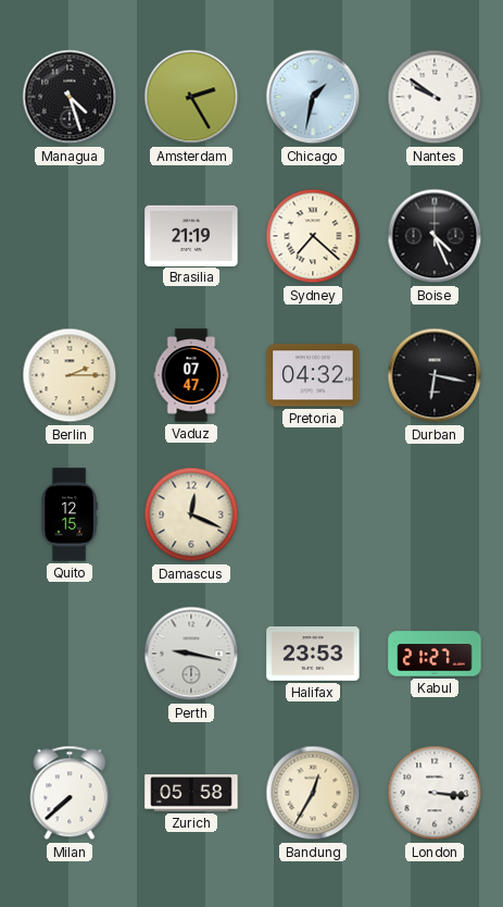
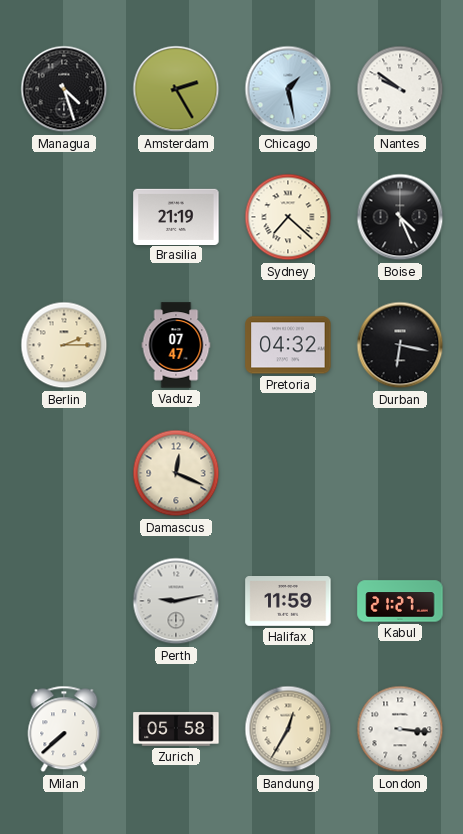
Chicago: 1:32 -> 1:28
Quito: 12:15 -> none
Perth: 9:17 -> 9:13
Halifax: 23:53 -> 11:59
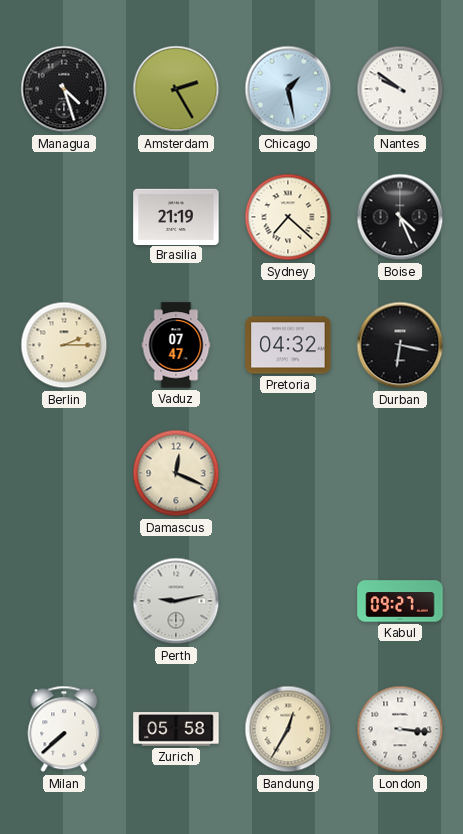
Halifax: 11:59 -> none
Kabul: 21:27 -> 09:27
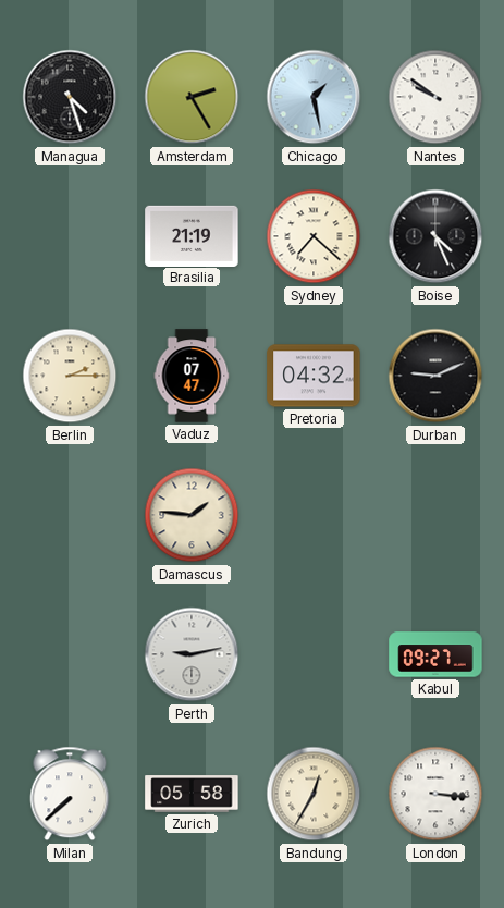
Durban: 6:17 -> 9:11
Damascus: 12:19 -> 1:46
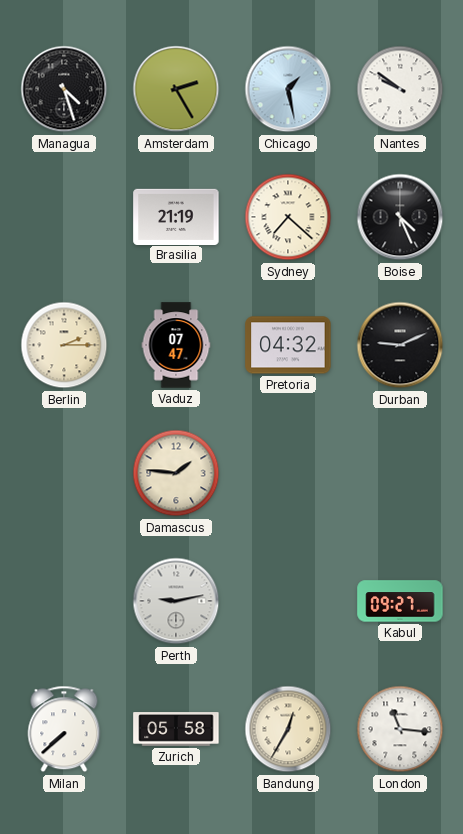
London: 3:16 -> 11:16
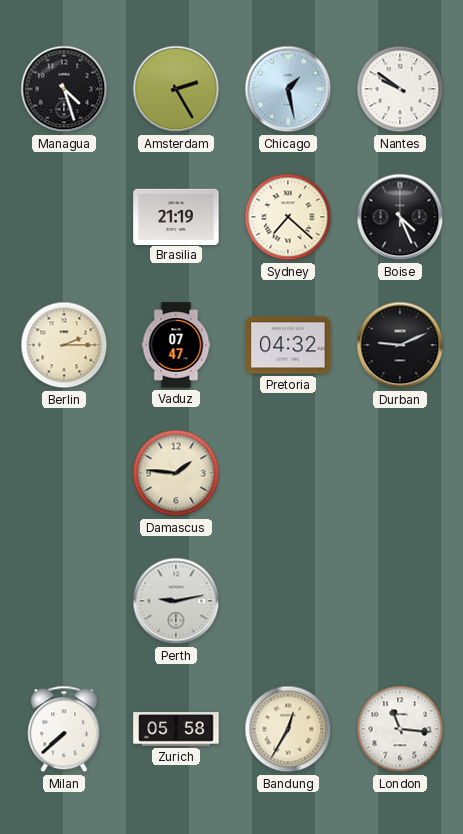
Kabul: 09:27 -> none
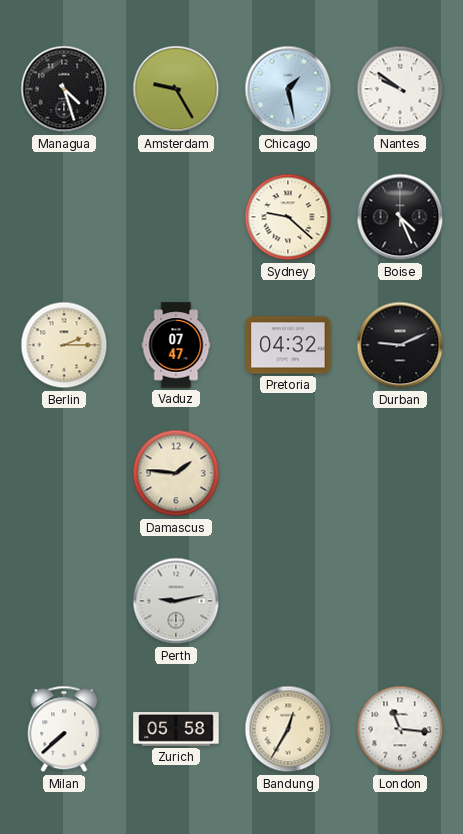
Amsterdam: 2:25 -> 9:25
Brasilia: 21:19 -> none
Sydney: 7:22 -> 9:22
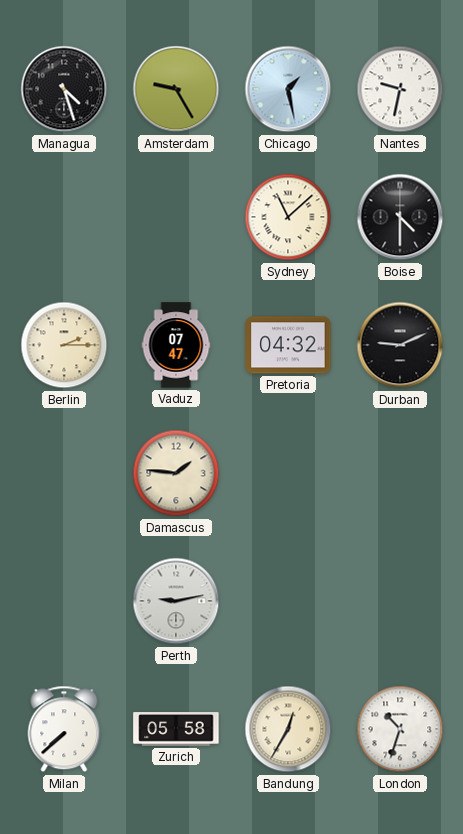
Nantes: 9:51 -> 9:32
Sydney: 9:22 -> 11:08
Boise: 4:26 -> 4:30
London: 11:16 -> 10:33
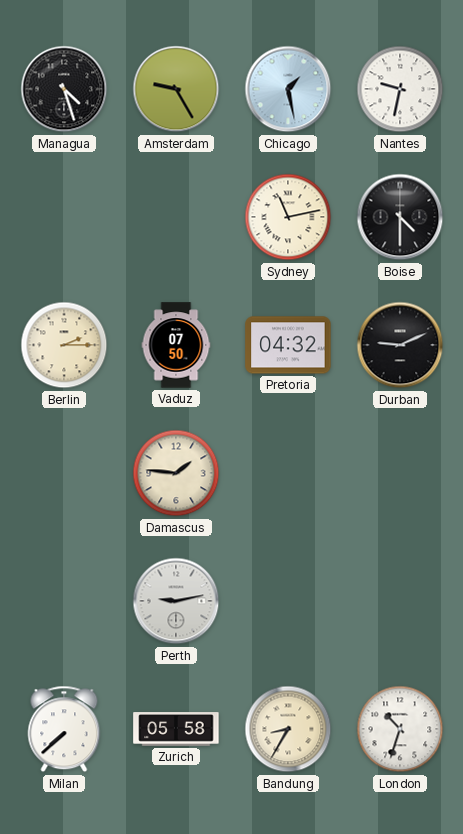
Sydney: 11:08 -> 11:13
Vaduz: 07:47 -> 07:50
Bandung: 12:35 -> 8:35
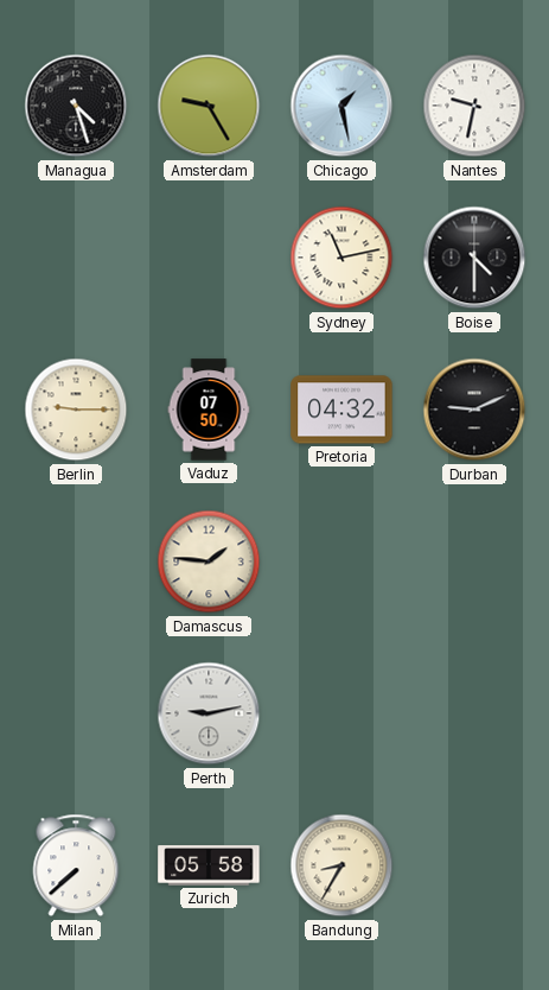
Berlin: 2:15 -> 9:15
London: 10:33 -> none
